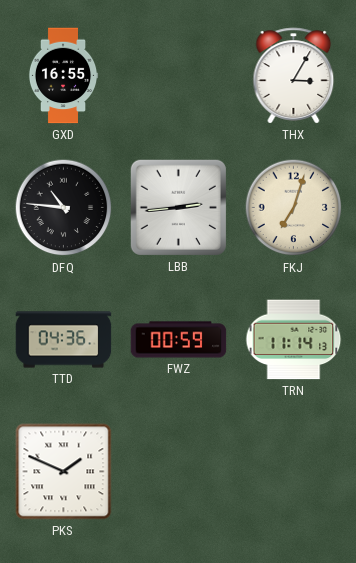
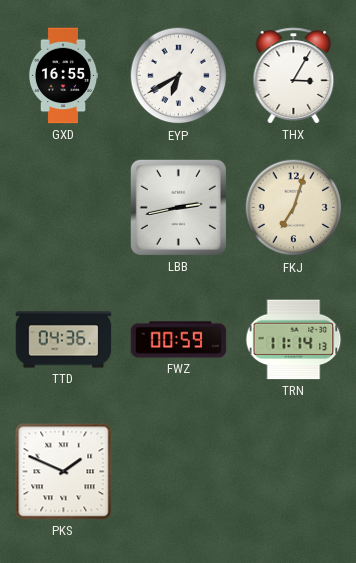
EYP: none -> 6:40
DFQ: 10:46 -> none
LBB: 2:44 -> 2:43
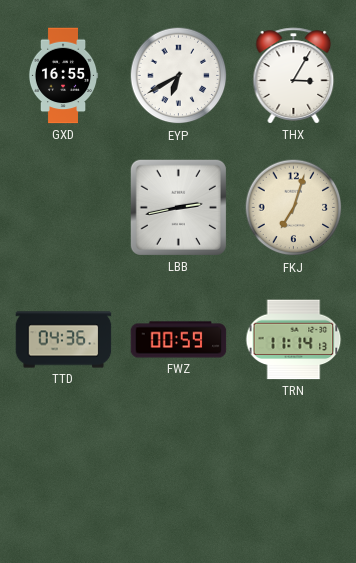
PKS: 1:49 -> none
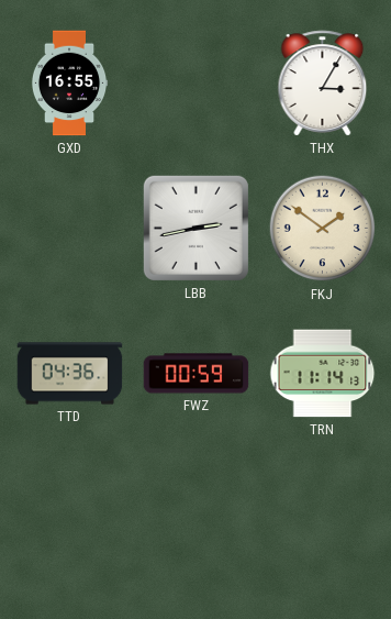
EYP: 6:40 -> none
FKJ: 7:03 -> 1:51
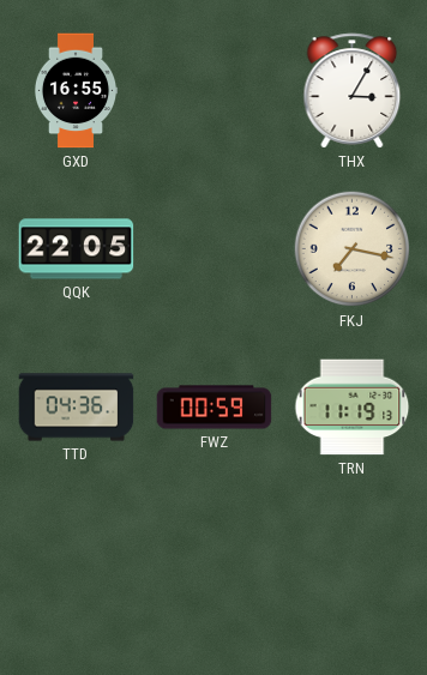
QQK: none -> 22:05
LBB: 2:43 -> none
FKJ: 1:51 -> 7:17
TRN: 11:14 -> 11:19
